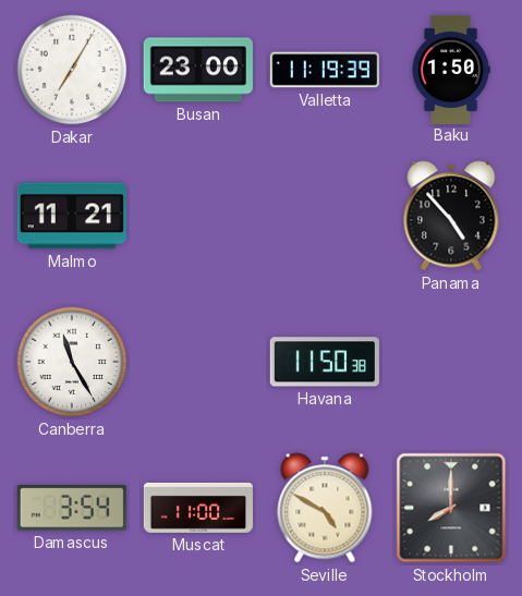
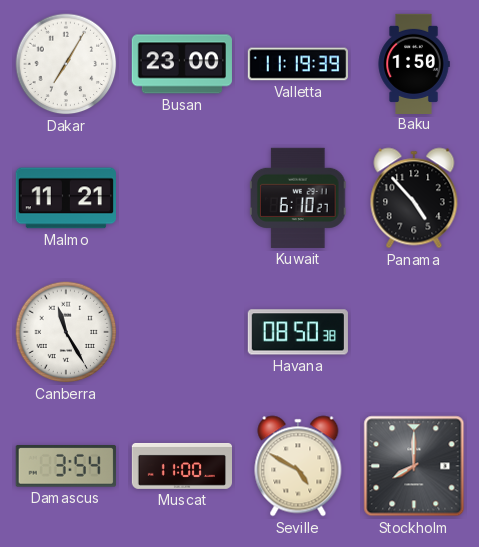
Kuwait: none -> 6:10
Havana: 11:50 -> 08:50
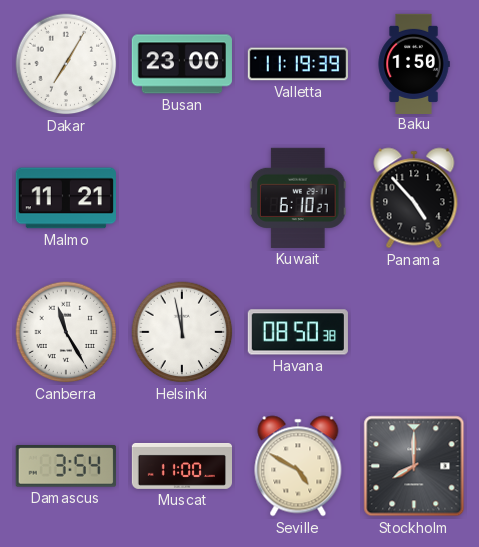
Helsinki: none -> 11:58
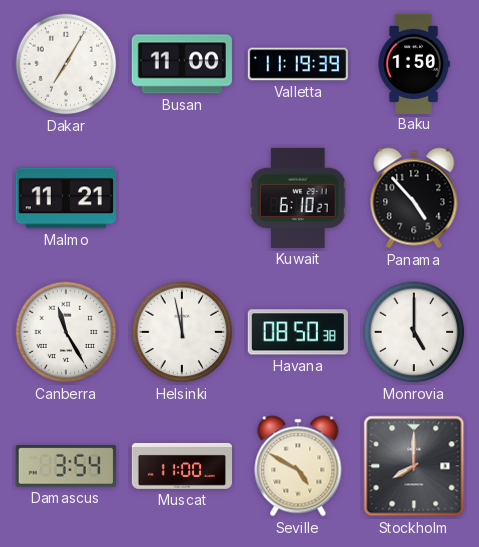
Busan: 23:00 -> 11:00
Monrovia: none -> 5:00
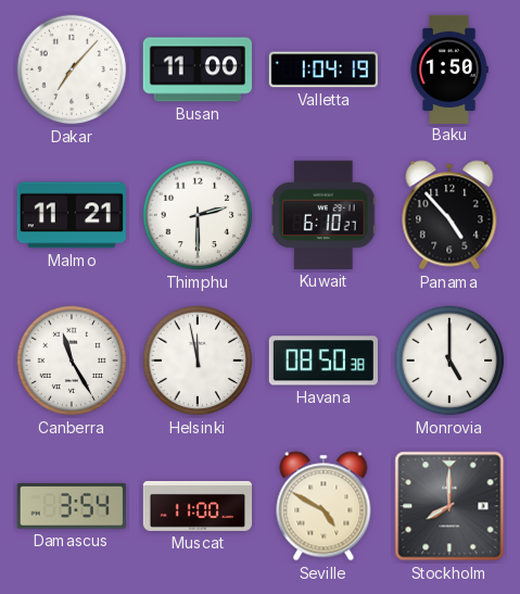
Dakar: 7:05 -> 7:07
Valletta: 11:19 -> 1:04
Thimphu: none -> 2:30
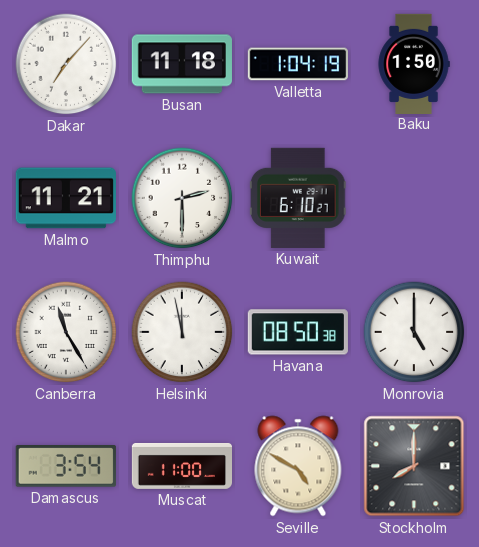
Busan: 11:00 -> 11:18
Panama: 4:53 -> none
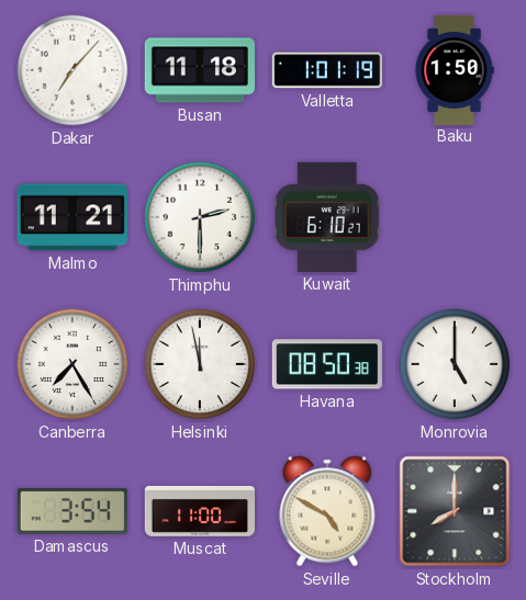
Valletta: 1:04 -> 1:01
Canberra: 11:25 -> 7:25
